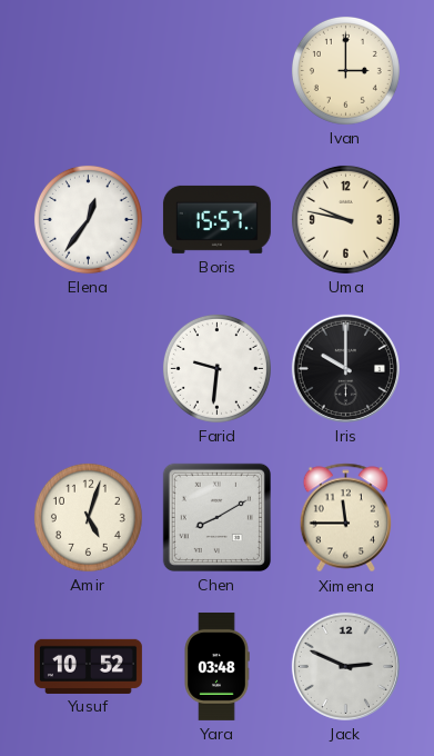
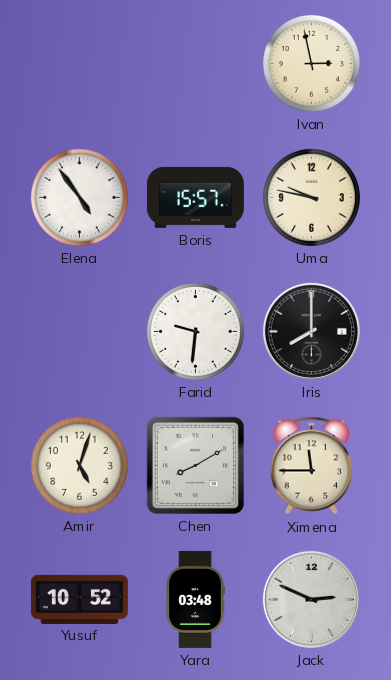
Ivan: 3:00 -> 2:58
Elena: 12:36 -> 4:54
Iris: 10:00 -> 8:00
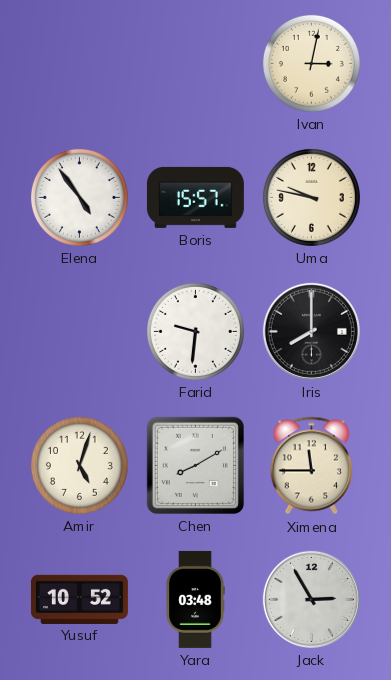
Ivan: 2:58 -> 3:02
Jack: 2:49 -> 2:55
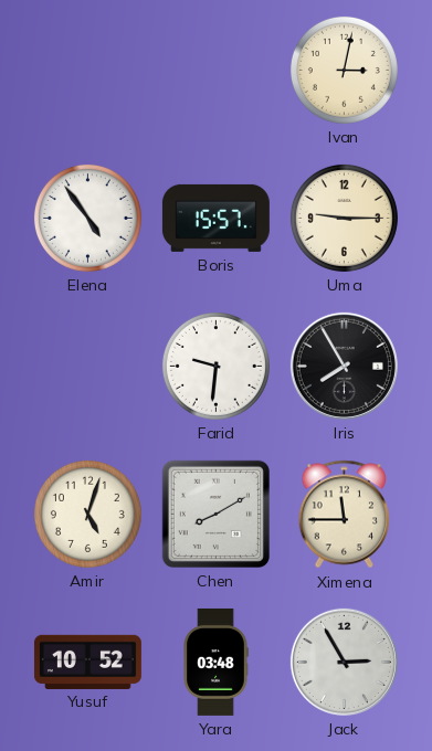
Uma: 9:47 -> 9:15
Iris: 8:00 -> 7:55
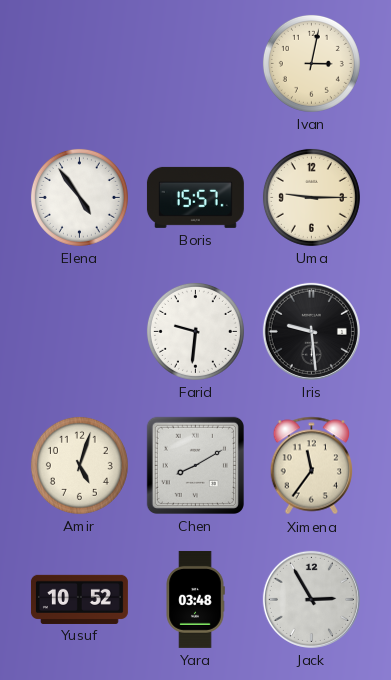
Iris: 7:55 -> 9:29
Ximena: 11:45 -> 11:36
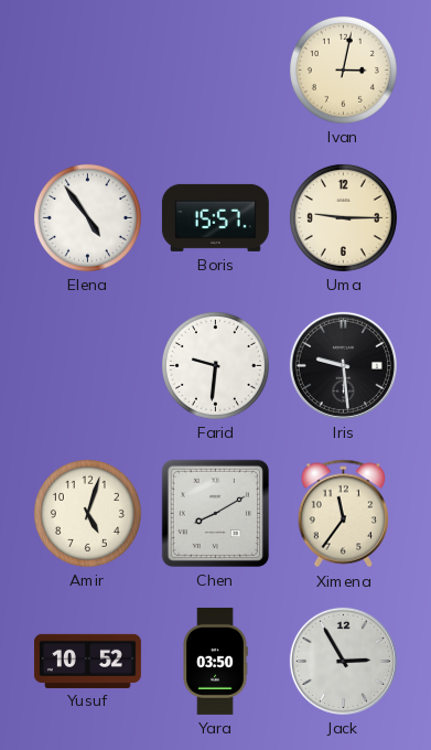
Yara: 03:48 -> 03:50
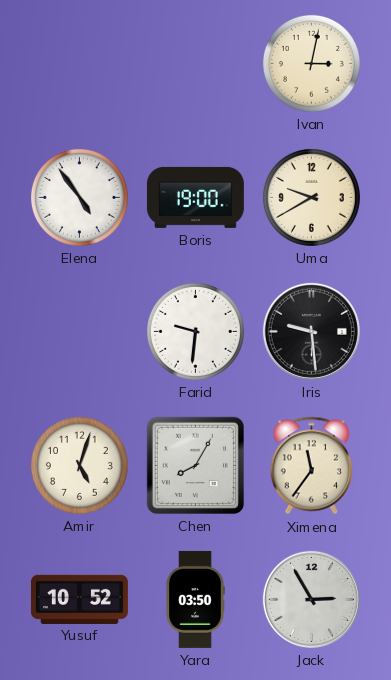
Boris: 15:57 -> 19:00
Uma: 9:15 -> 9:40
Chen: 8:10 -> 8:05
